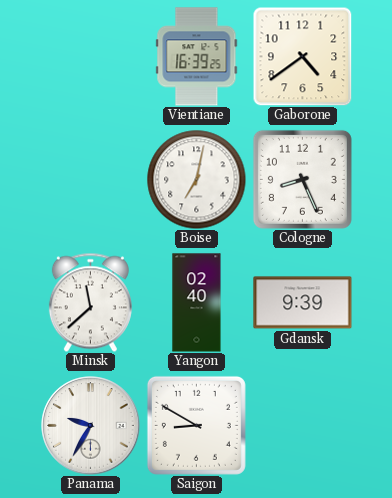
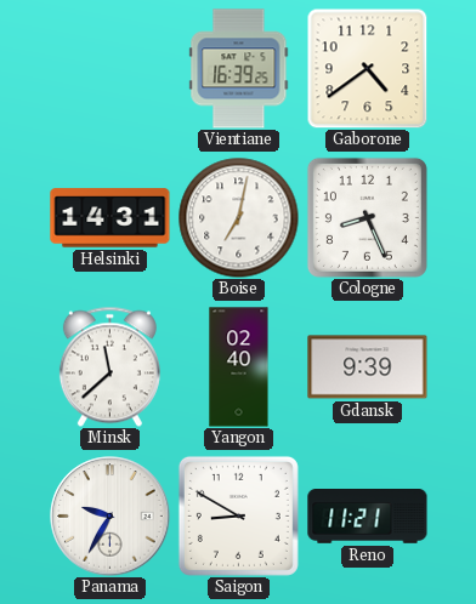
Helsinki: none -> 14:31
Reno: none -> 11:21
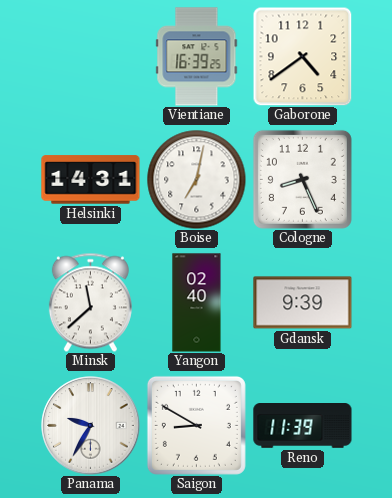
Reno: 11:21 -> 11:39
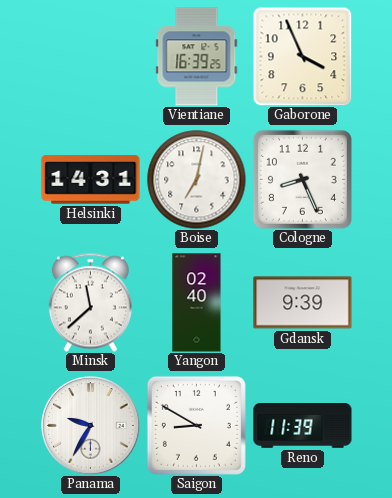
Gaborone: 4:39 -> 3:56
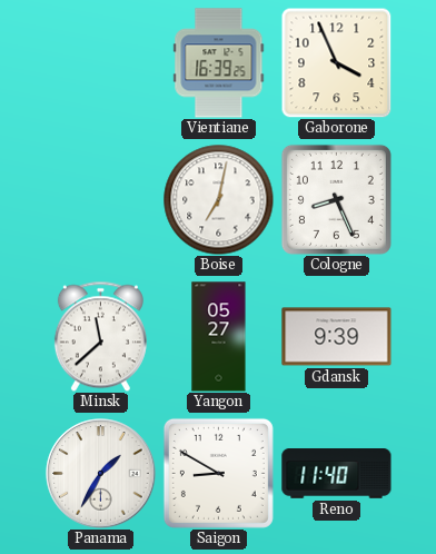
Helsinki: 14:31 -> none
Yangon: 02:40 -> 05:27
Panama: 9:35 -> 1:35
Reno: 11:39 -> 11:40
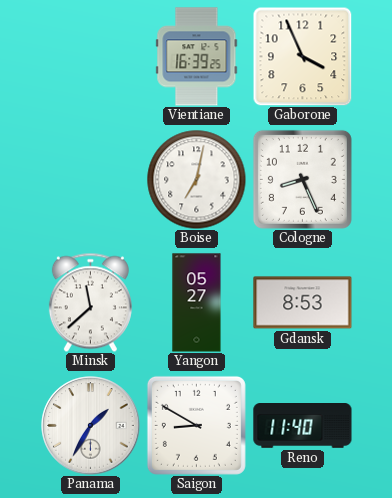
Gdansk: 9:39 -> 8:53
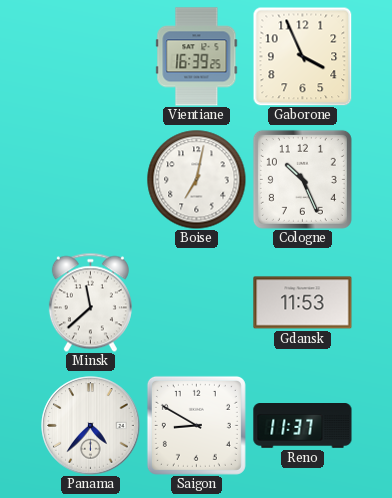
Cologne: 8:26 -> 10:26
Yangon: 05:27 -> none
Gdansk: 8:53 -> 11:53
Panama: 1:35 -> 4:37
Reno: 11:40 -> 11:37
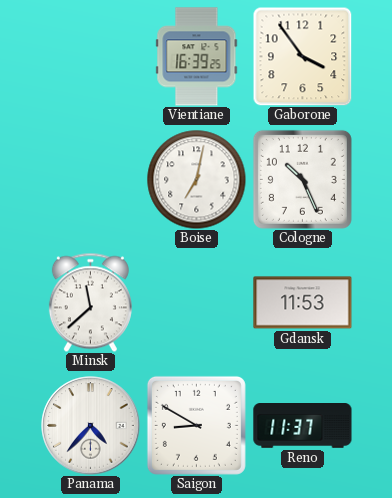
Gaborone: 3:56 -> 3:54
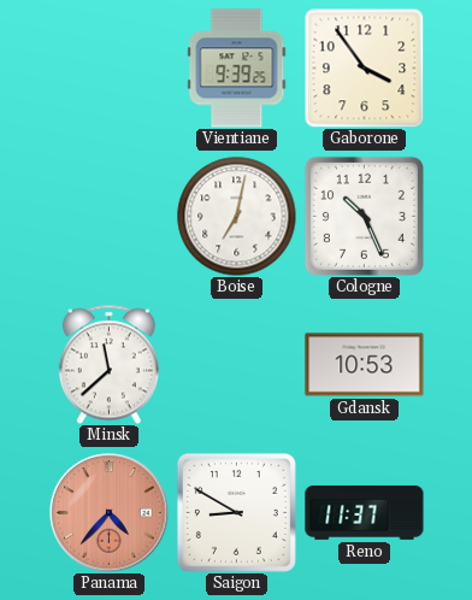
Vientiane: 16:39 -> 9:39
Gdansk: 11:53 -> 10:53
Panama dial: white -> salmon
